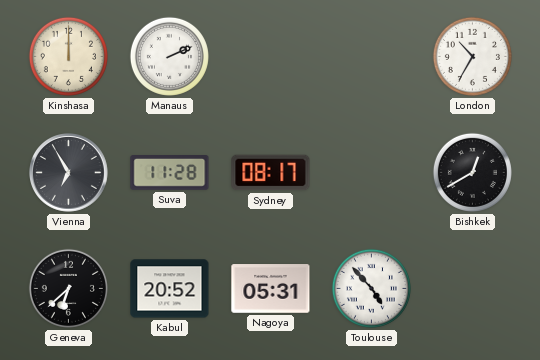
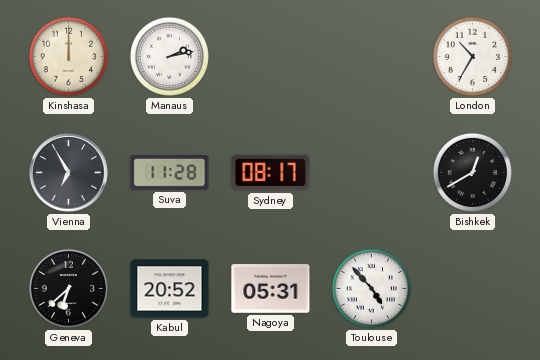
Manaus: 2:11 -> 2:13
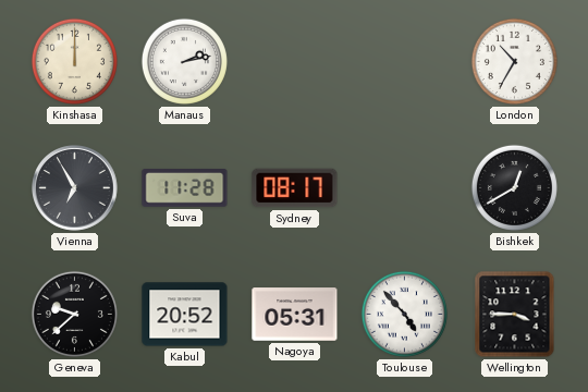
Geneva: 6:38 -> 9:38
Wellington: none -> 3:45
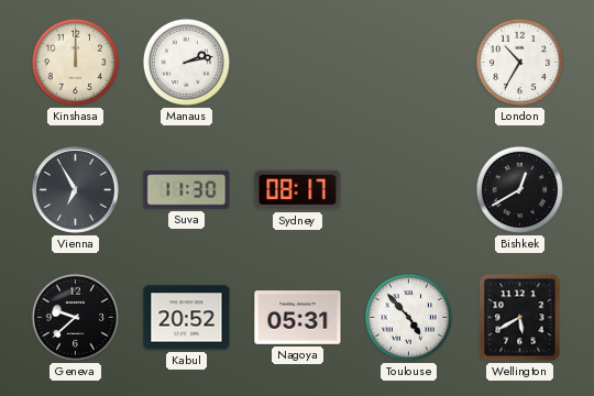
Suva: 11:28 -> 11:30
Wellington: 3:45 -> 5:40
